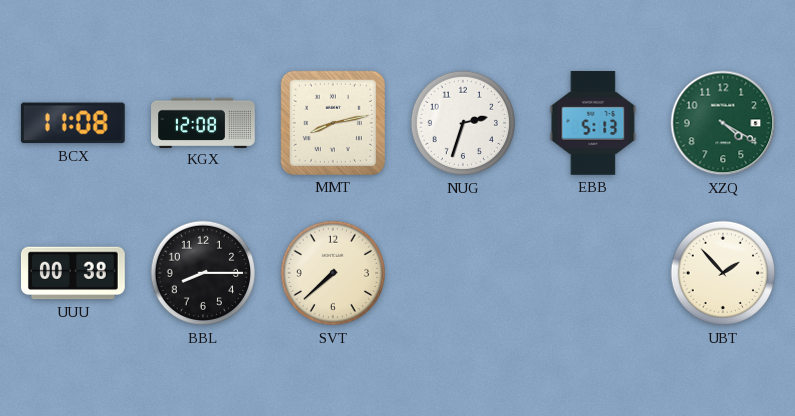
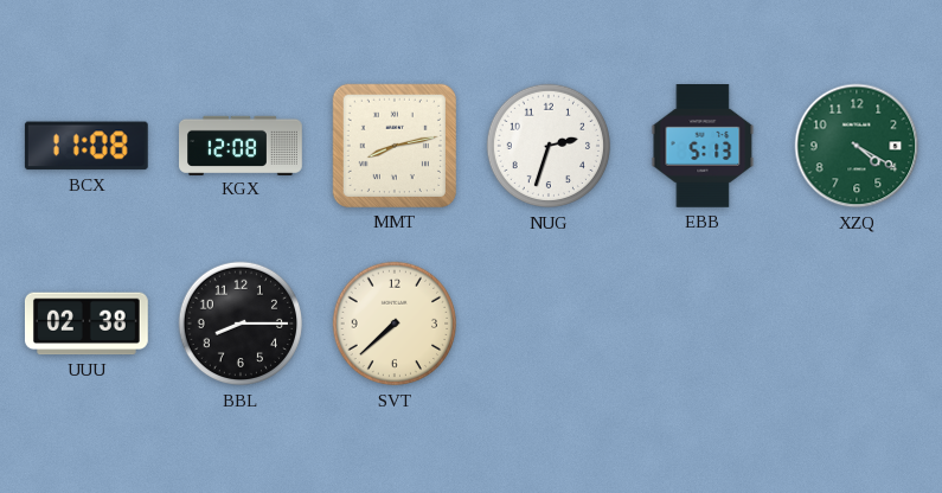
UUU: 00:38 -> 02:38
UBT: 1:53 -> none
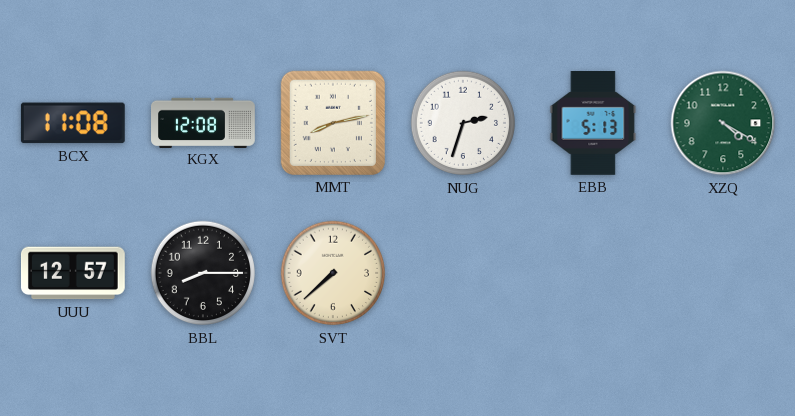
UUU: 02:38 -> 12:57
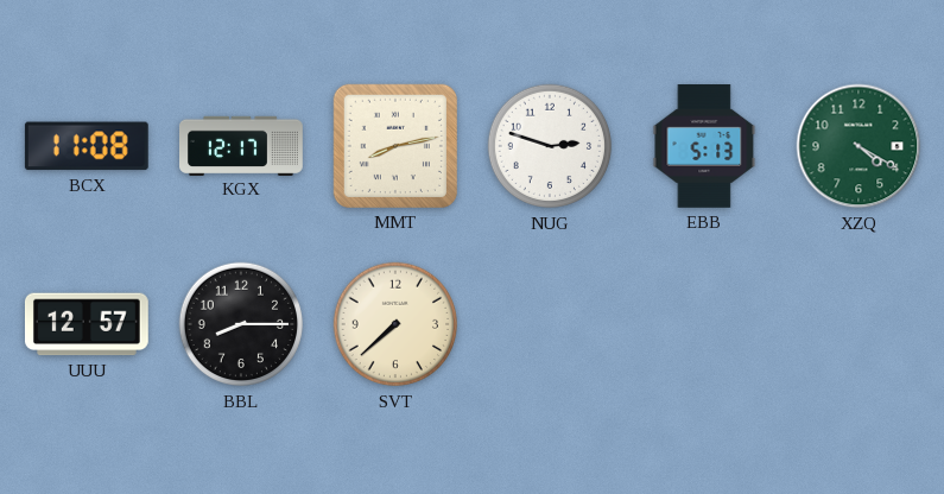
KGX: 12:08 -> 12:17
NUG: 2:33 -> 2:48
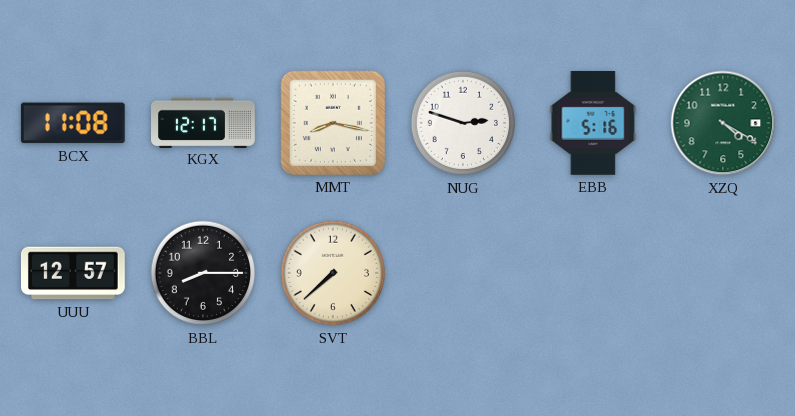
MMT: 8:13 -> 8:17
EBB: 5:13 -> 5:16
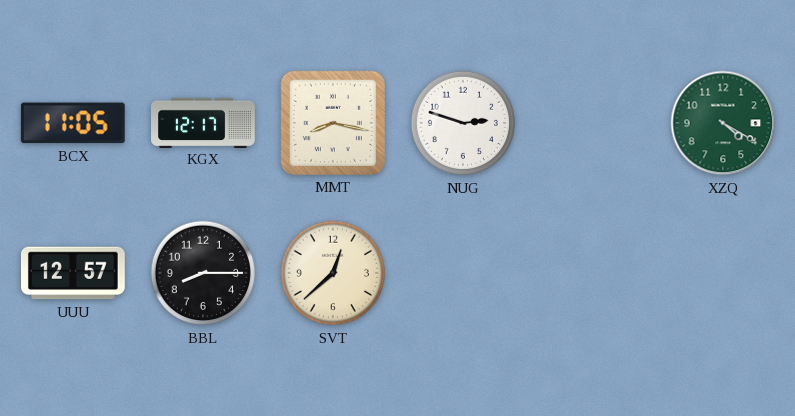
BCX: 11:08 -> 11:05
EBB: 5:16 -> none
SVT: 7:38 -> 12:38
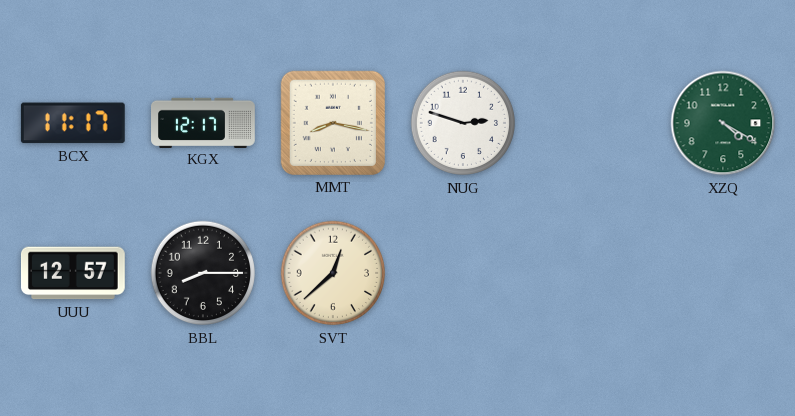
BCX: 11:05 -> 11:17
